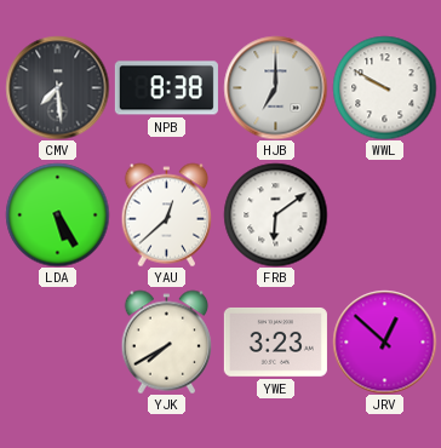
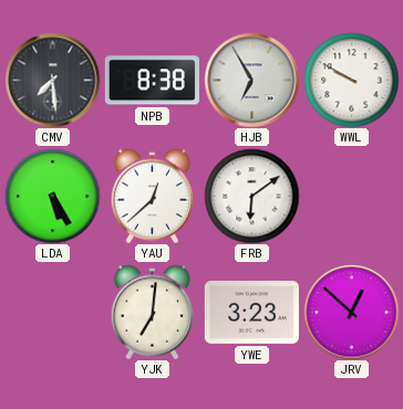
HJB: 7:00 -> 6:55
YJK: 7:40 -> 7:01
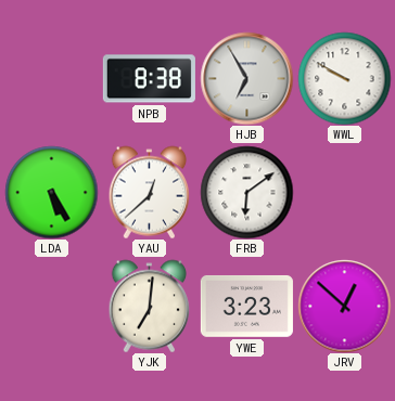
CMV: 7:29 -> none
